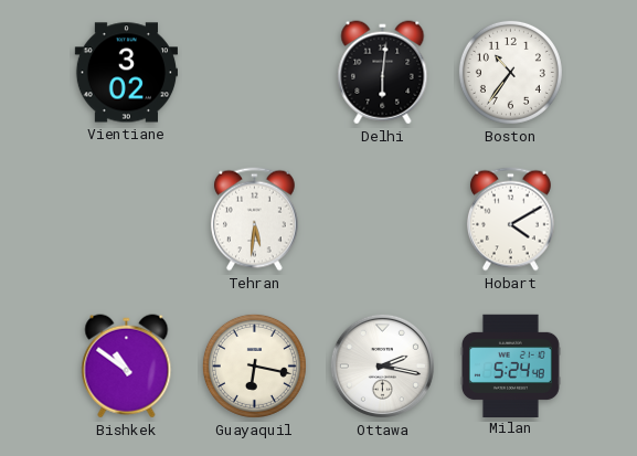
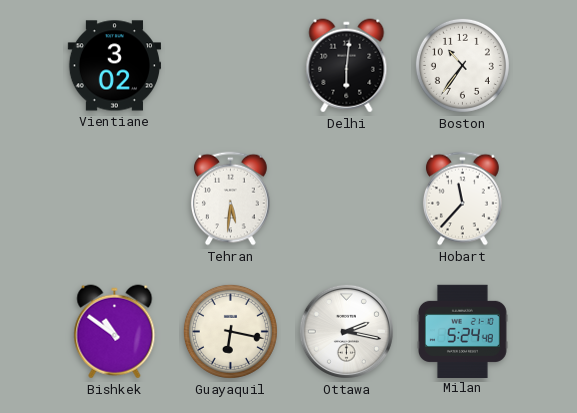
Hobart: 4:10 -> 11:37
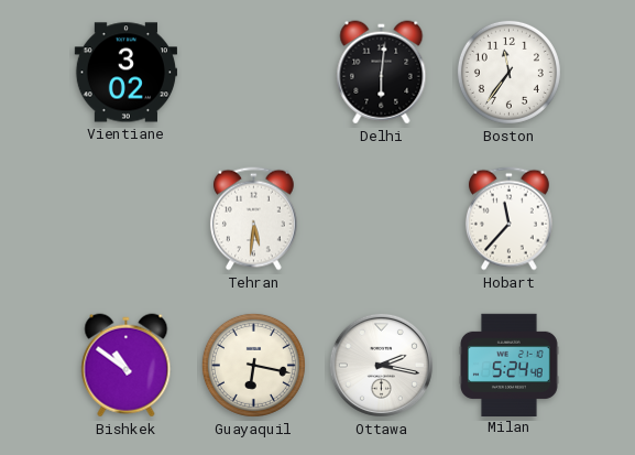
Boston: 10:36 -> 11:36
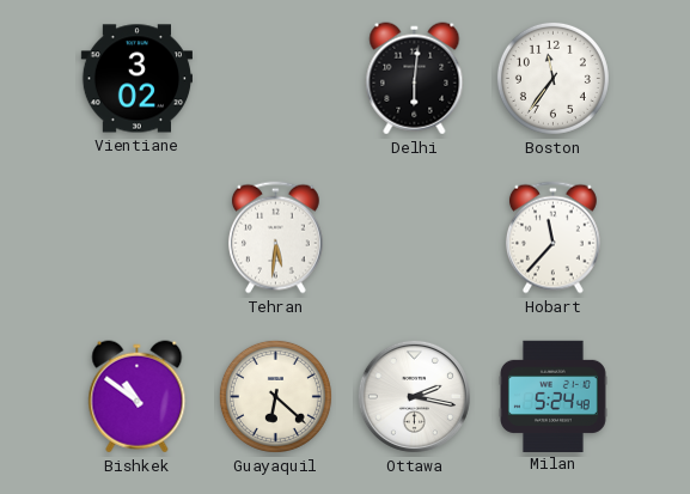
Guayaquil: 6:17 -> 6:22
